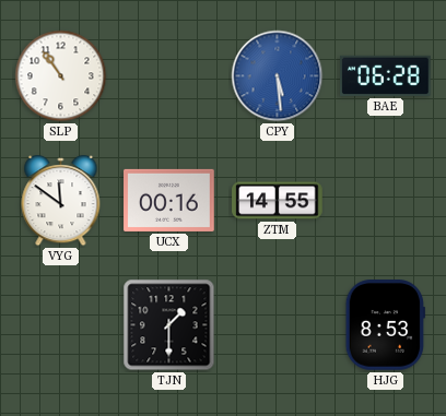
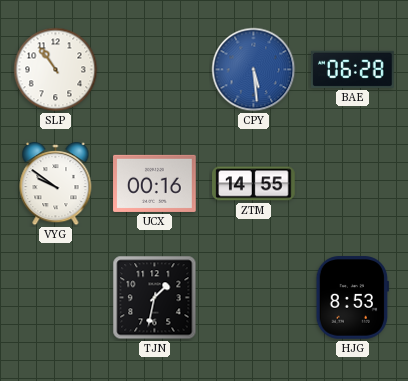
VYG: 11:51 -> 9:51
TJN: 1:30 -> 1:32
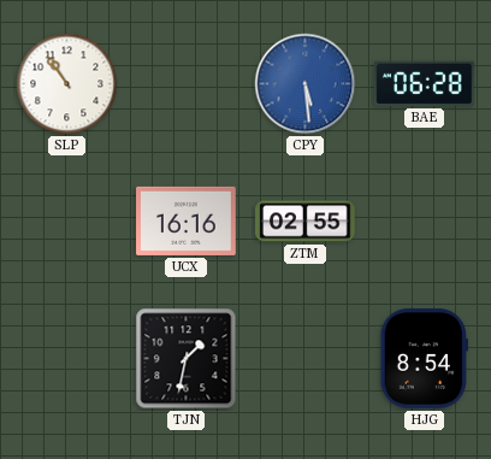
VYG: 9:51 -> none
UCX: 00:16 -> 16:16
ZTM: 14:55 -> 02:55
HJG: 8:53 -> 8:54
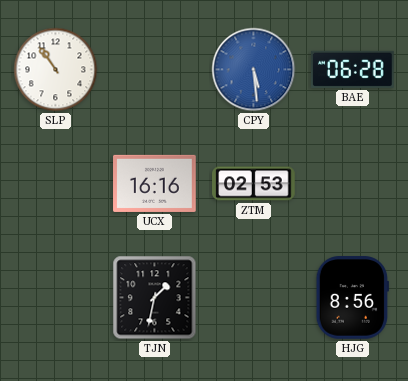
ZTM: 02:55 -> 02:53
HJG: 8:54 -> 8:56
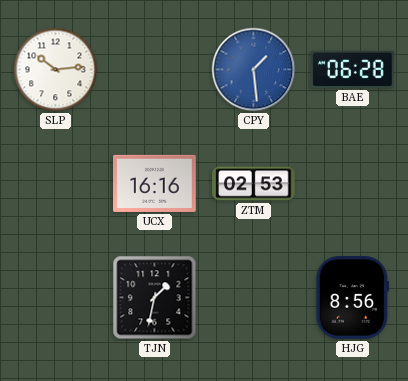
SLP: 10:54 -> 10:14
CPY: 5:29 -> 1:29
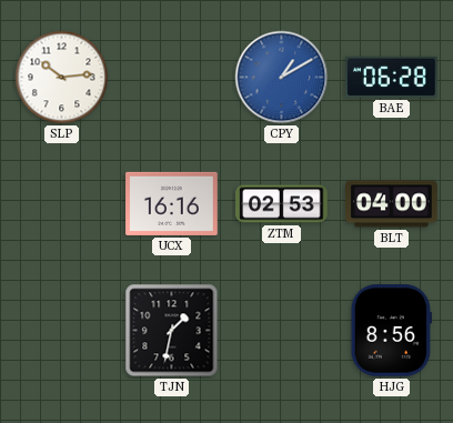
CPY: 1:29 -> 1:10
BLT: none -> 04:00
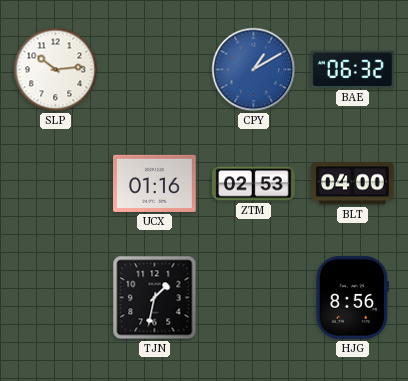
BAE: 06:28 -> 06:32
UCX: 16:16 -> 01:16
